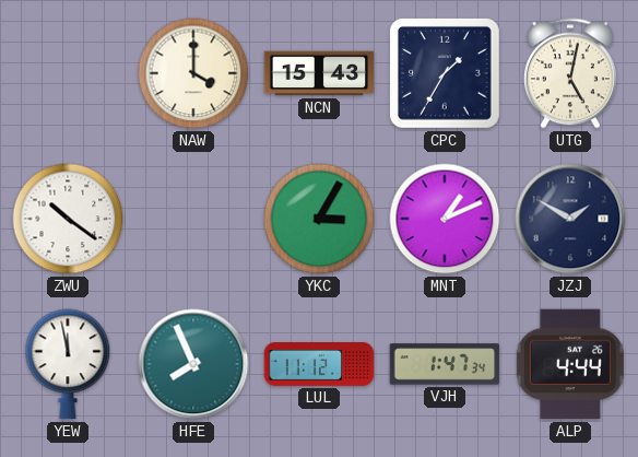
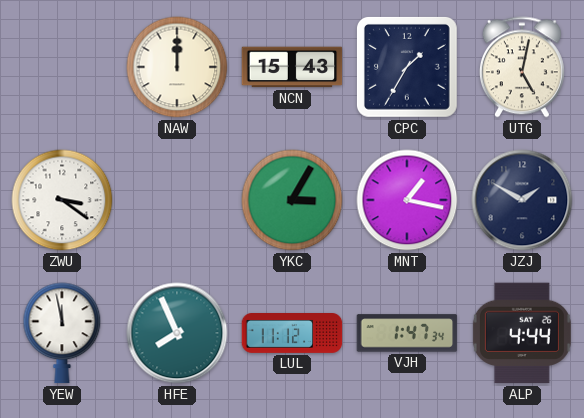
NAW: 4:00 -> 12:00
ZWU: 10:21 -> 3:21
MNT: 1:11 -> 1:17
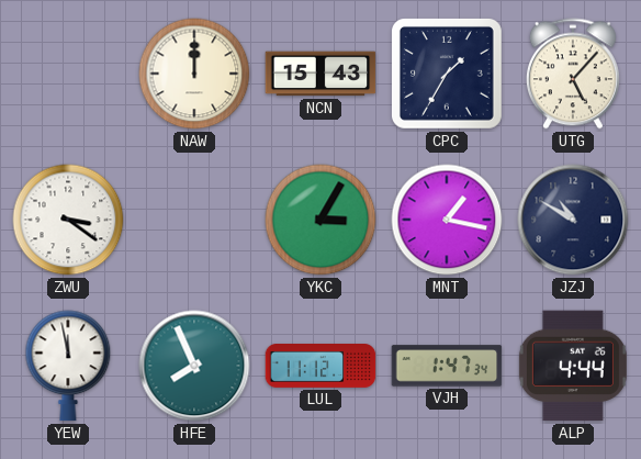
UTG: 5:02 -> 5:07
JZJ: 1:50 -> 10:50
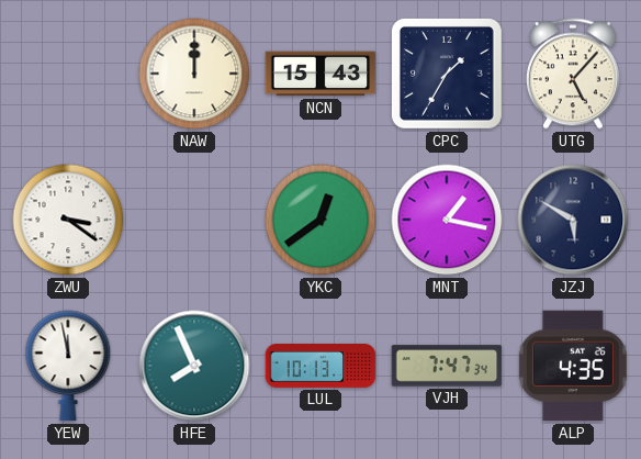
YKC: 3:05 -> 12:39
JZJ: 10:50 -> 5:50
LUL: 11:12 -> 10:13
VJH: 1:47 -> 7:47
ALP: 4:44 -> 4:35
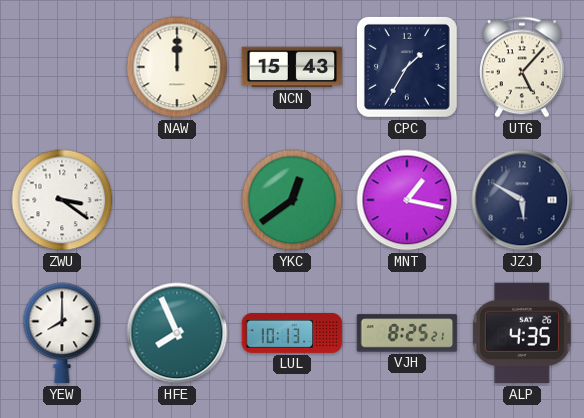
YEW: 11:58 -> 8:00
VJH: 7:47 -> 8:25
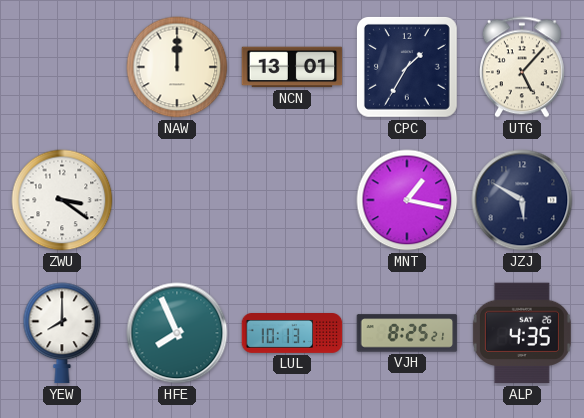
NCN: 15:43 -> 13:01
YKC: 12:39 -> none
